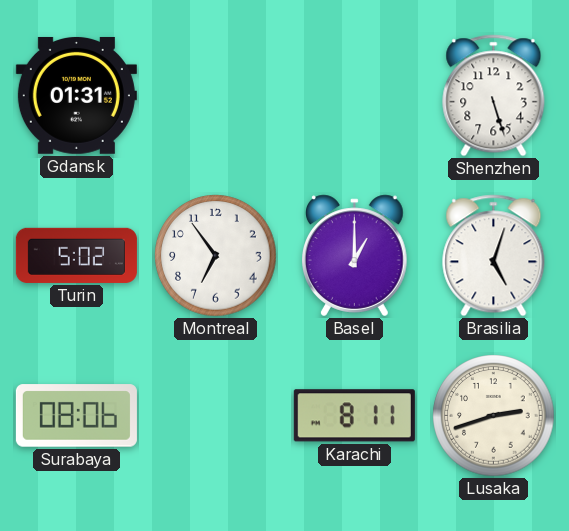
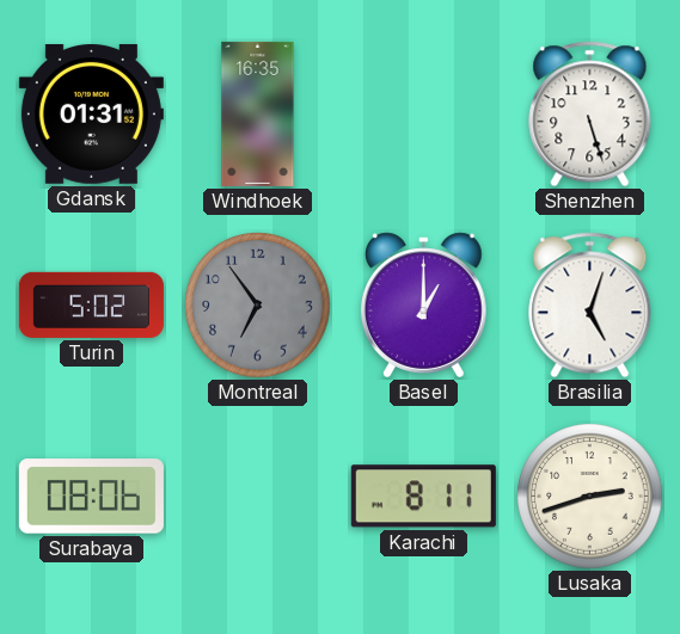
Windhoek: none -> 16:35
Montreal dial: white -> grey
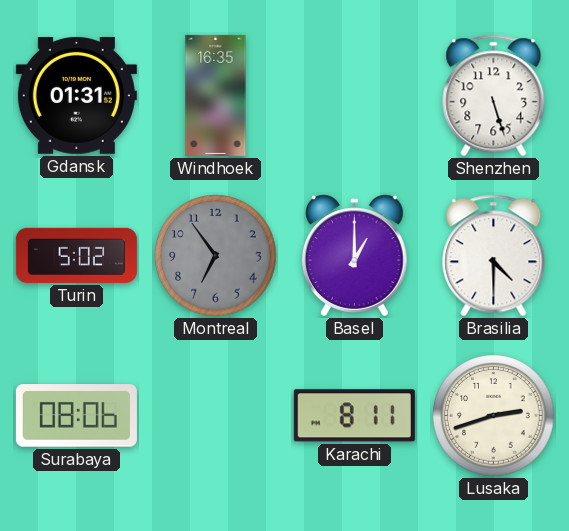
Brasilia: 5:03 -> 4:30
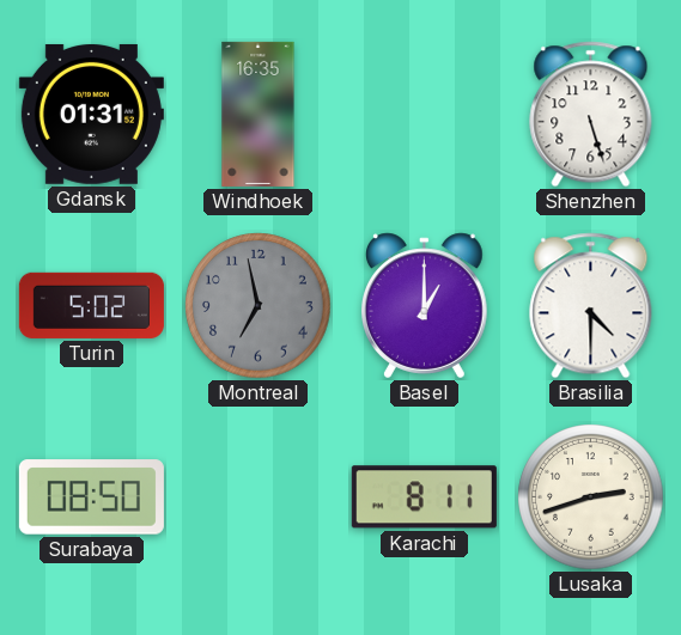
Montreal: 6:54 -> 6:58
Surabaya: 08:06 -> 08:50
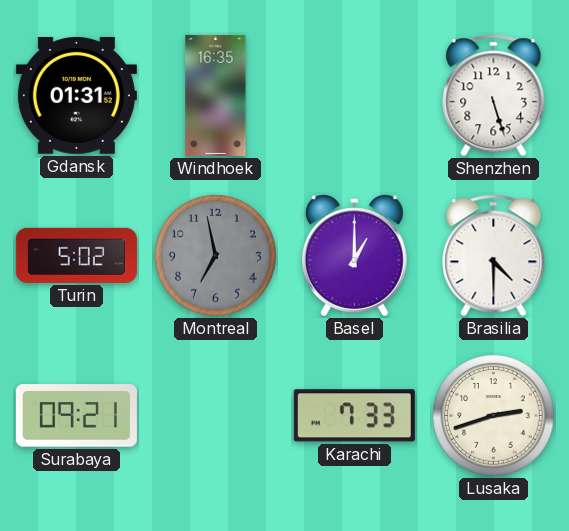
Surabaya: 08:50 -> 09:21
Karachi: 8:11 -> 7:33
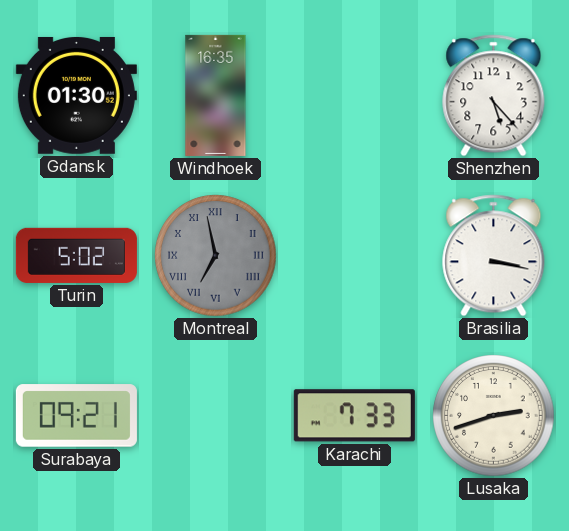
Gdansk: 01:31 -> 01:30
Shenzhen: 5:27 -> 5:23
Montreal numerals: Arabic -> Roman
Basel: 1:00 -> none
Brasilia: 4:30 -> 3:17
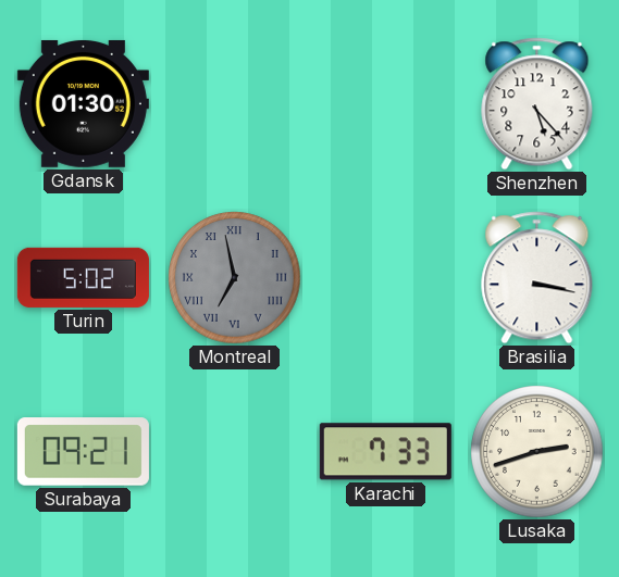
Windhoek: 16:35 -> none
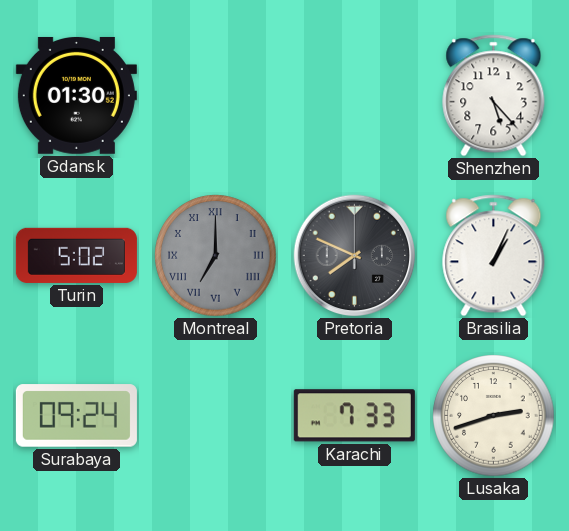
Montreal: 6:58 -> 7:00
Pretoria: none -> 7:49
Brasilia: 3:17 -> 1:04
Surabaya: 09:21 -> 09:24
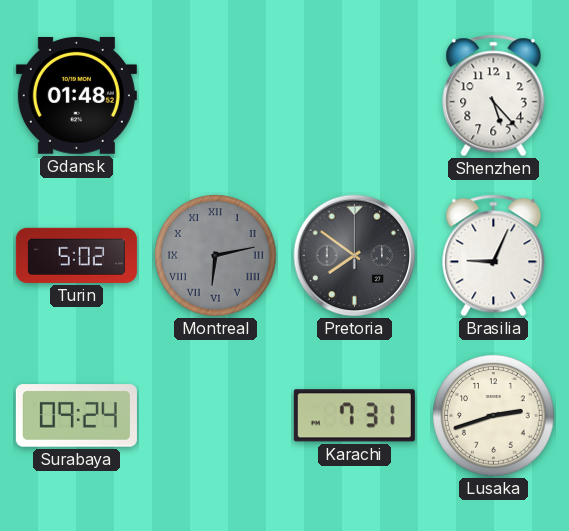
Gdansk: 01:30 -> 01:48
Montreal: 7:00 -> 6:13
Pretoria: 7:49 -> 7:51
Brasilia: 1:04 -> 9:04
Karachi: 7:33 -> 7:31
